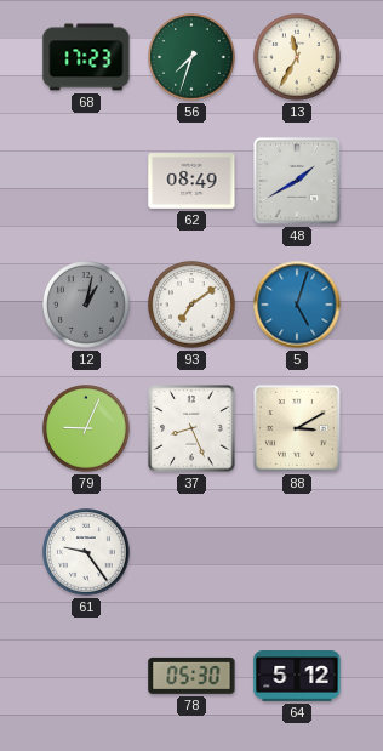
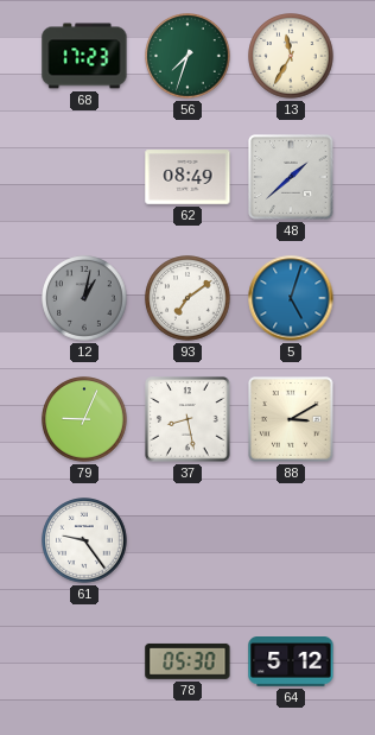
48: 1:40 -> 1:38
37: 8:26 -> 8:28
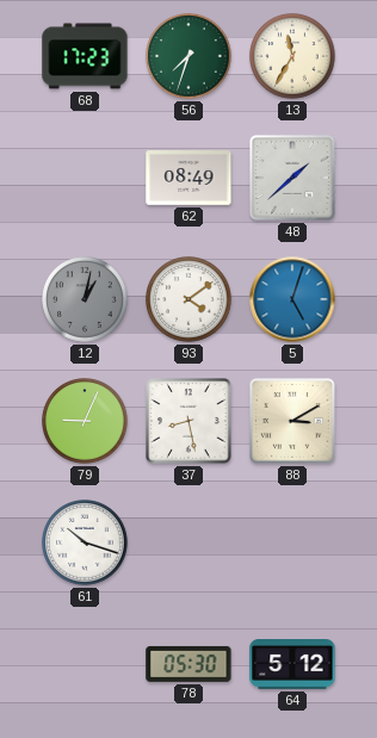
93: 7:09 -> 4:09
61: 9:24 -> 10:18
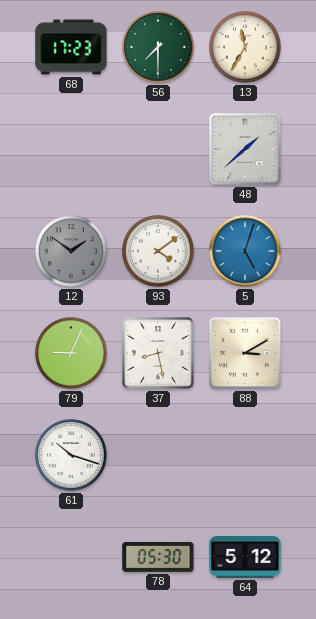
56: 7:33 -> 7:30
62: 08:49 -> none
12: 1:02 -> 1:51
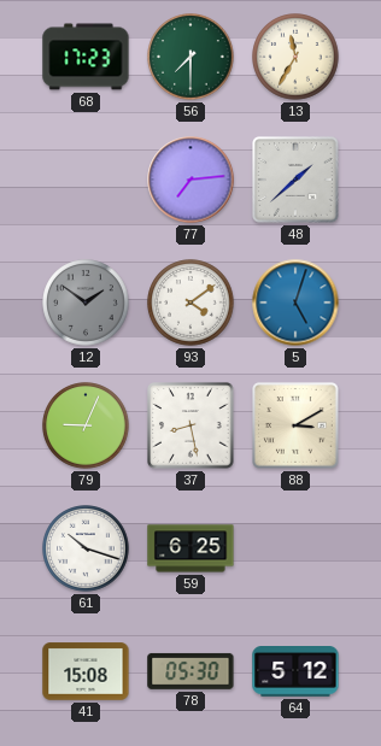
77: none -> 7:14
59: none -> 6:25
41: none -> 15:08
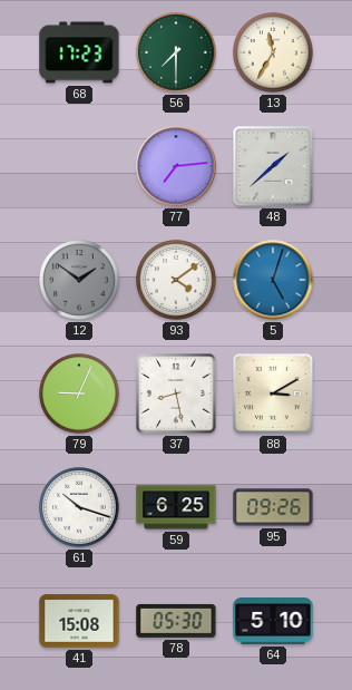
95: none -> 09:26
64: 5:12 -> 5:10
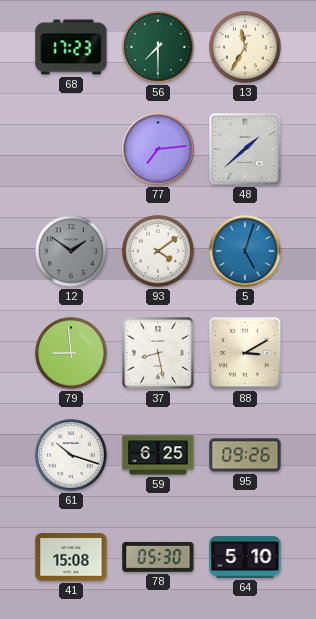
79: 9:04 -> 8:59
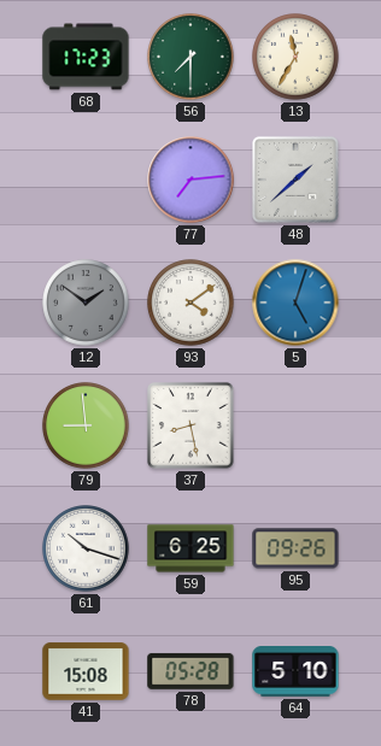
88: 3:10 -> none
78: 05:30 -> 05:28
